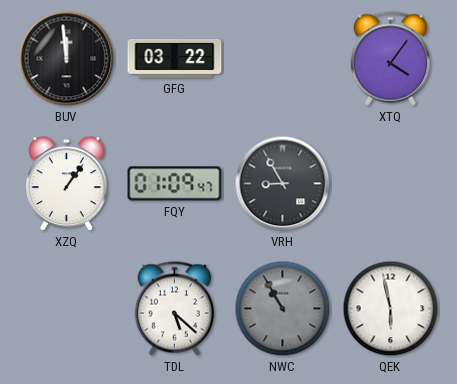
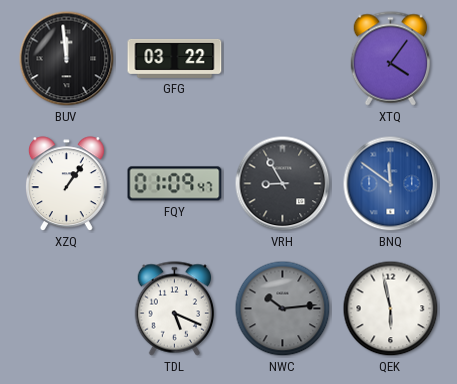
BNQ: none -> 11:51
TDL: 5:22 -> 5:19
NWC: 10:55 -> 10:14
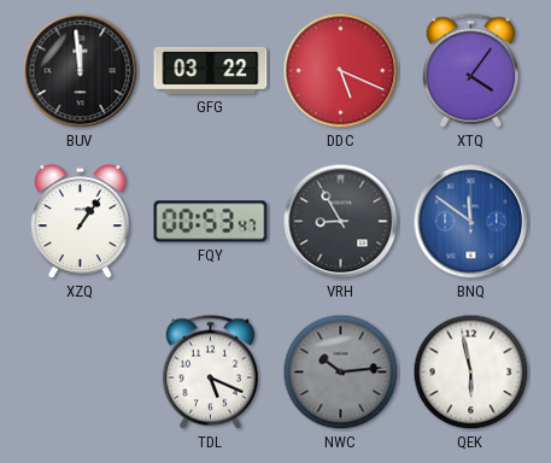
DDC: none -> 5:19
FQY: 01:09 -> 00:53
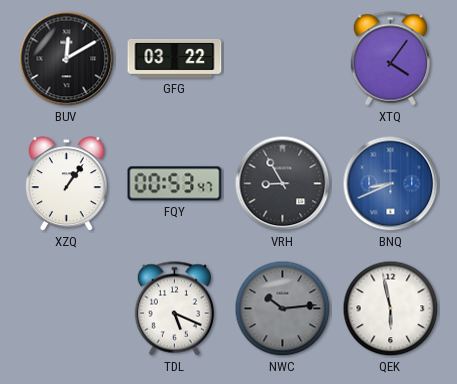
BUV: 11:59 -> 12:10
DDC: 5:19 -> none
BNQ: 11:51 -> 8:41
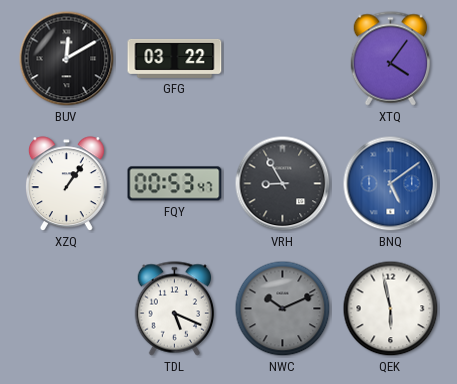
BNQ: 8:41 -> 5:09
NWC: 10:14 -> 10:11
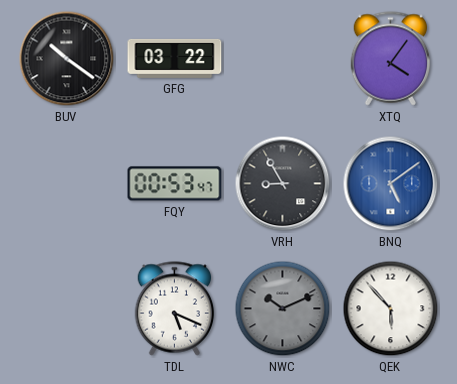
BUV: 12:10 -> 10:21
XZQ: 1:06 -> none
QEK: 5:58 -> 5:53
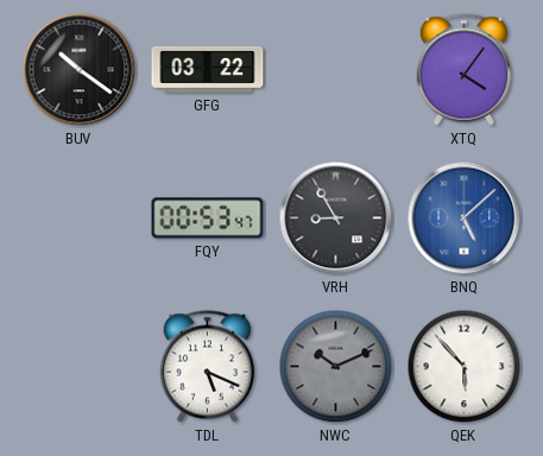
BNQ: 5:09 -> 5:08
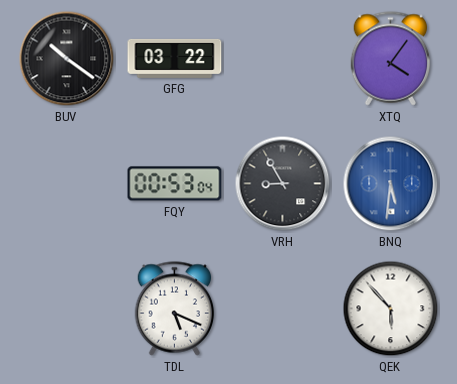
FQY: 00:53:47 -> 00:53:04
BNQ: 5:08 -> 5:31
NWC: 10:11 -> none
